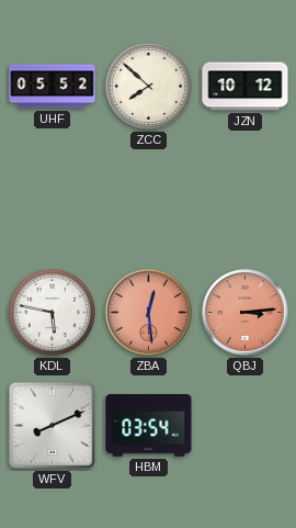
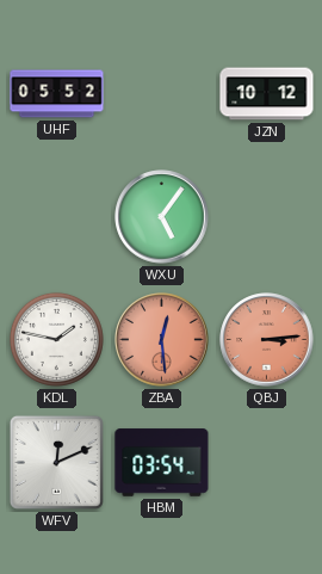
ZCC: 7:52 -> none
WXU: none -> 5:06
KDL: 5:47 -> 1:47
WFV: 8:11 -> 12:11
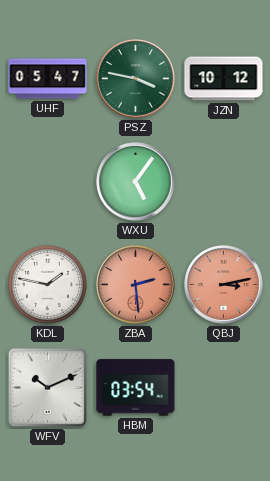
UHF: 05:52 -> 05:47
PSZ: none -> 3:47
ZBA: 12:29 -> 2:29
QBJ: 3:14 -> 3:13
WFV: 12:11 -> 10:11
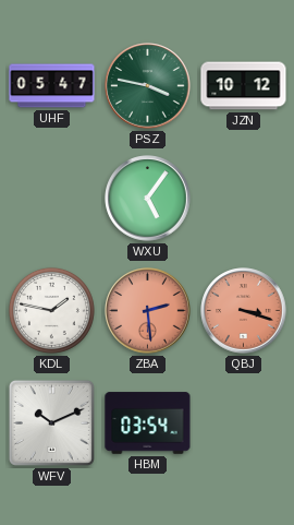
QBJ: 3:13 -> 3:18
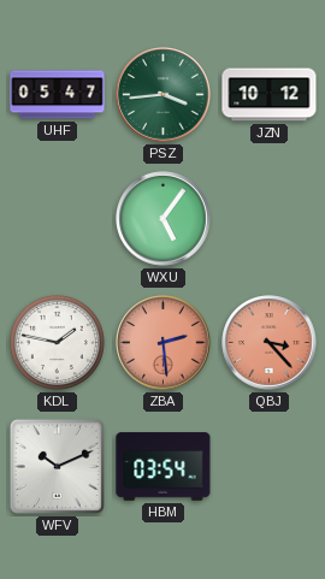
PSZ: 3:47 -> 3:44
QBJ: 3:18 -> 3:23
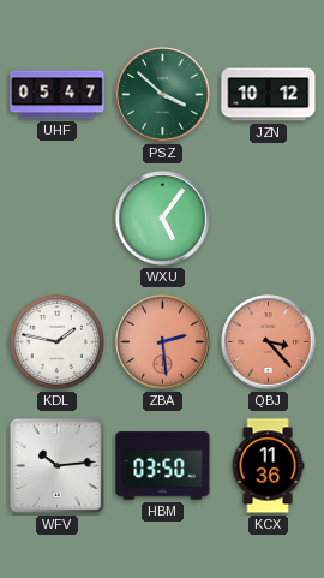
PSZ: 3:44 -> 3:52
WFV: 10:11 -> 10:14
HBM: 03:54 -> 03:50
KCX: none -> 11:36
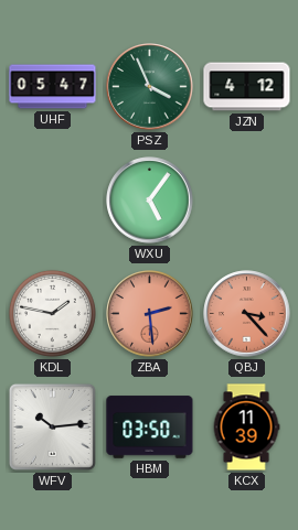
PSZ: 3:52 -> 3:56
JZN: 10:12 -> 4:12
KCX: 11:36 -> 11:39
